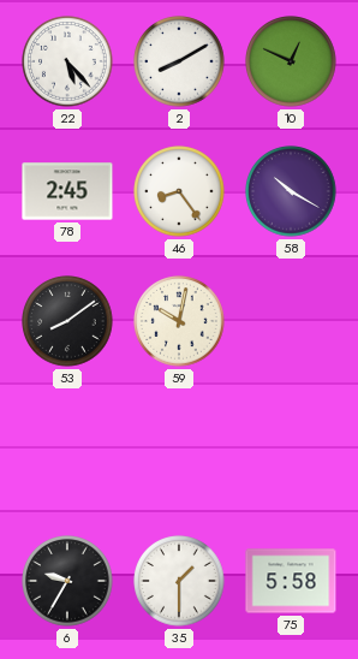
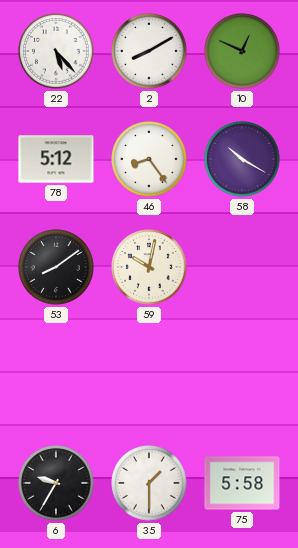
78: 2:45 -> 5:12
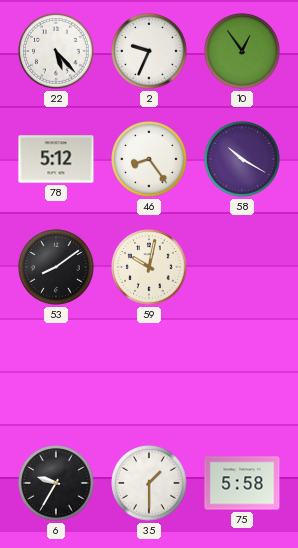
2: 8:10 -> 9:34
10: 12:49 -> 12:54
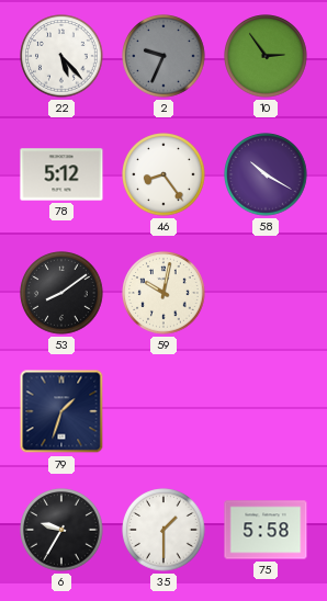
2 dial: white -> grey
10: 12:54 -> 2:54
79: none -> 1:33
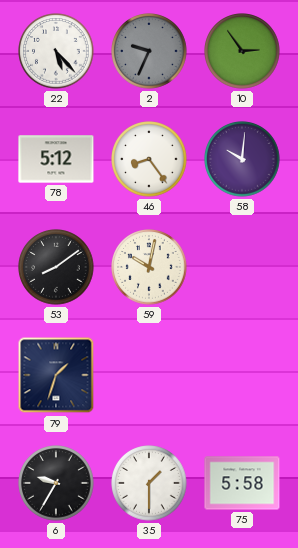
58: 10:20 -> 10:01
